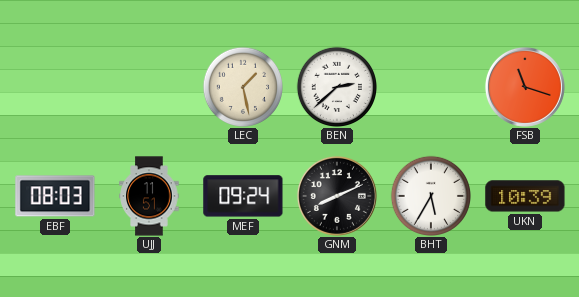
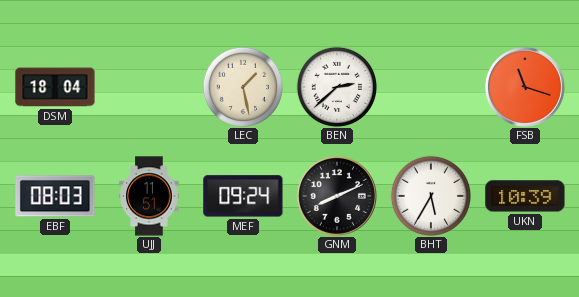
DSM: none -> 18:04
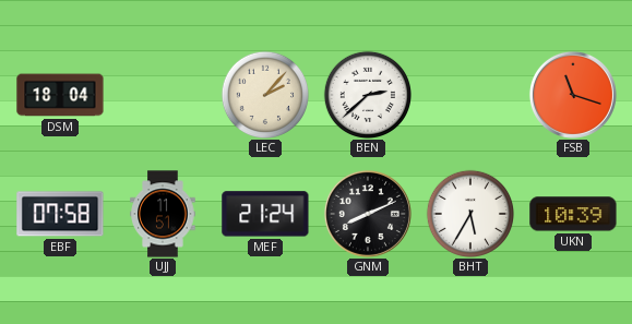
LEC: 1:28 -> 2:07
EBF: 08:03 -> 07:58
MEF: 09:24 -> 21:24
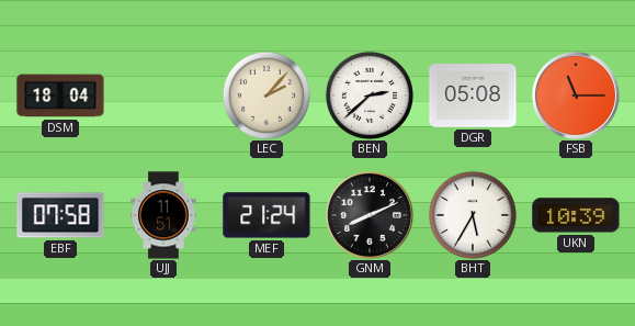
DGR: none -> 05:08
FSB: 11:18 -> 11:15
